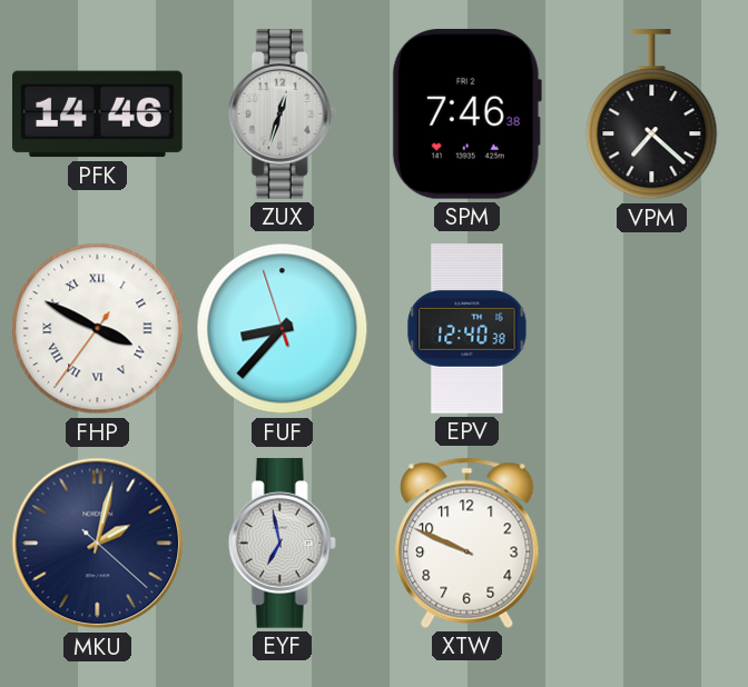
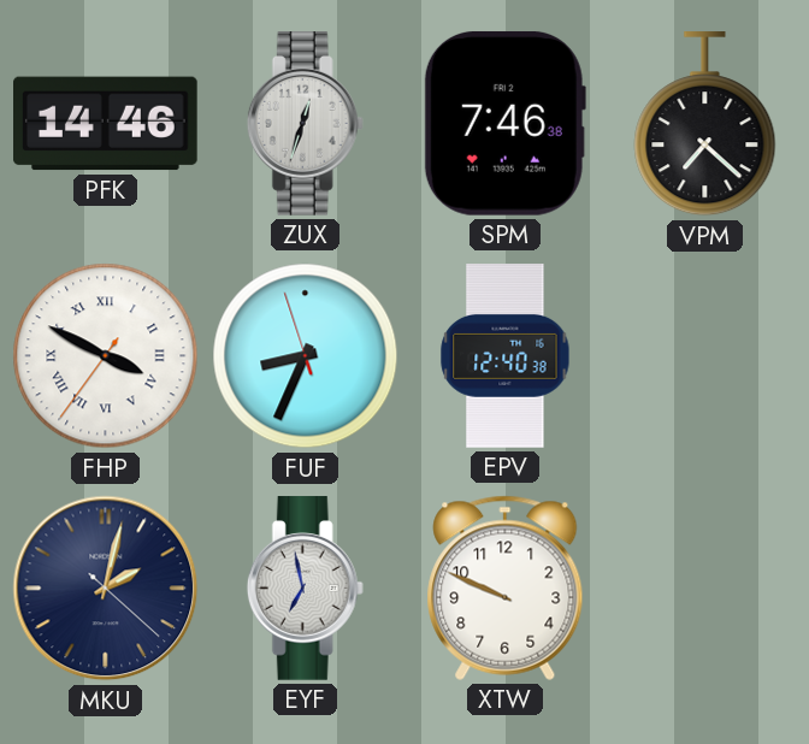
FUF: 8:36 -> 8:33
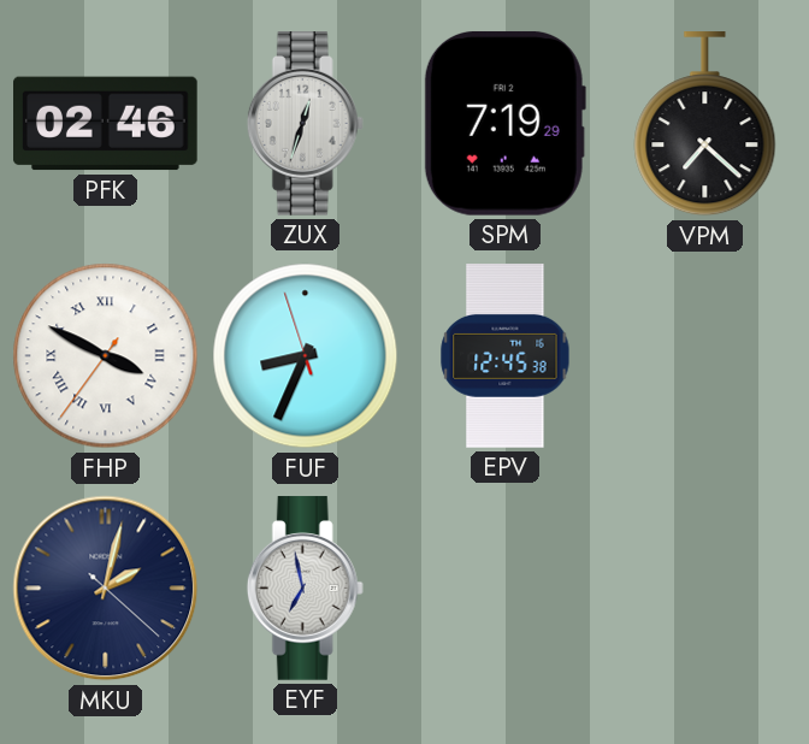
PFK: 14:46 -> 02:46
SPM: 7:46 -> 7:19
EPV: 12:40 -> 12:45
XTW: 9:49 -> none
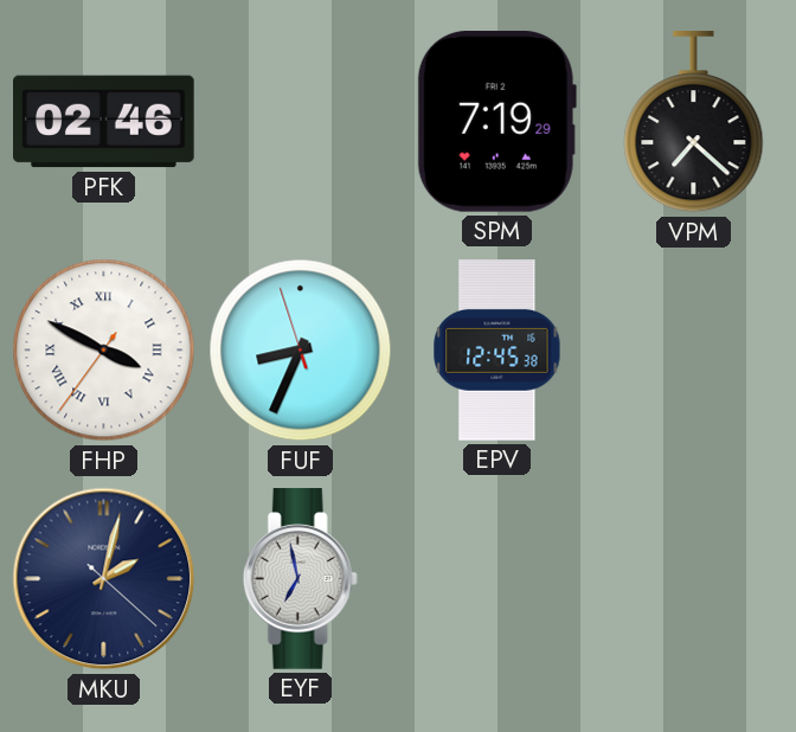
ZUX: 12:33 -> none
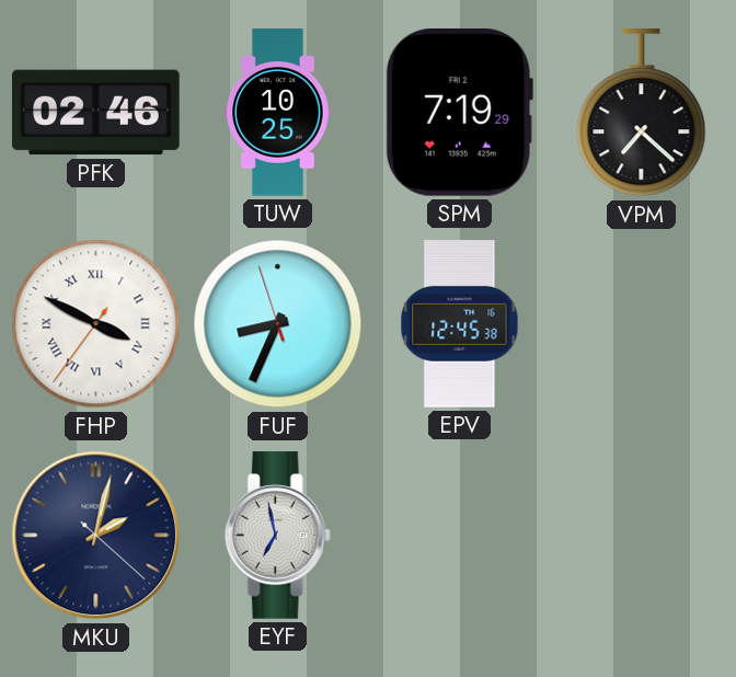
TUW: none -> 10:25
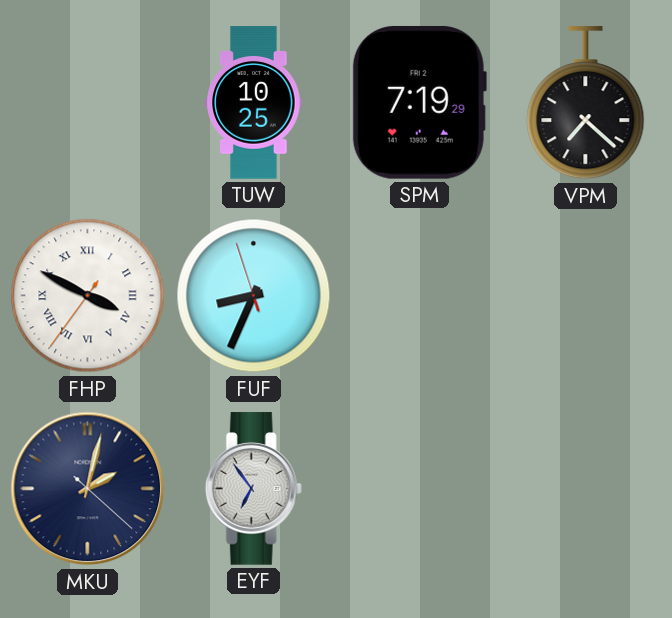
PFK: 02:46 -> none
EPV: 12:45 -> none
EYF: 6:58 -> 6:54
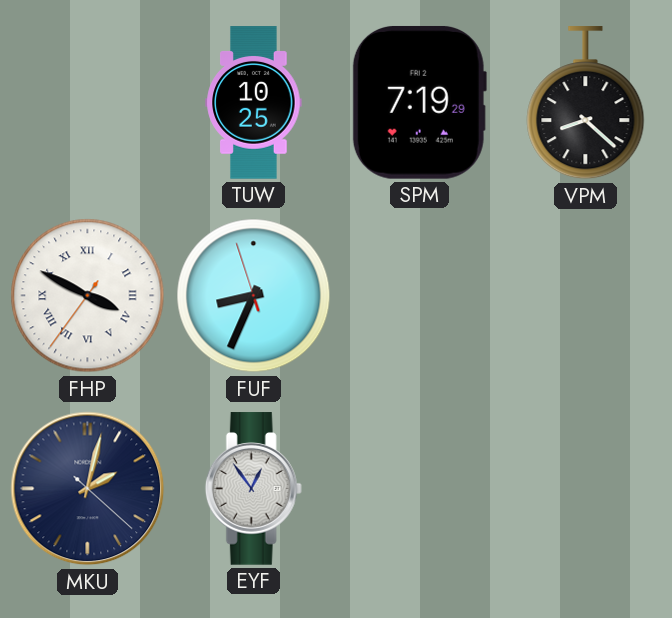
VPM: 7:22 -> 8:22
EYF: 6:54 -> 12:54
